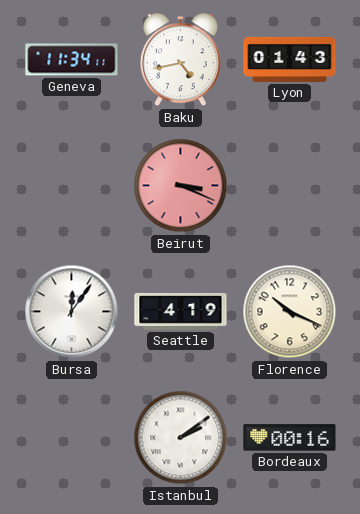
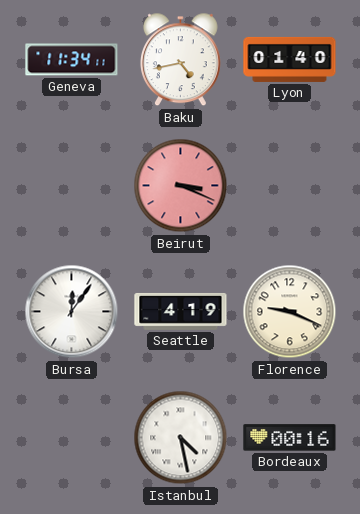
Lyon: 01:43 -> 01:40
Florence: 10:19 -> 9:19
Istanbul: 2:09 -> 4:28
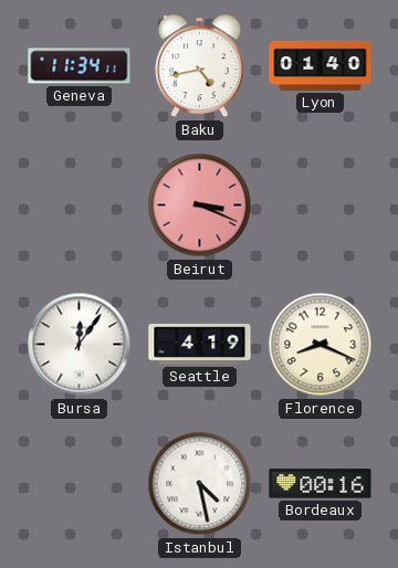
Florence: 9:19 -> 8:19
